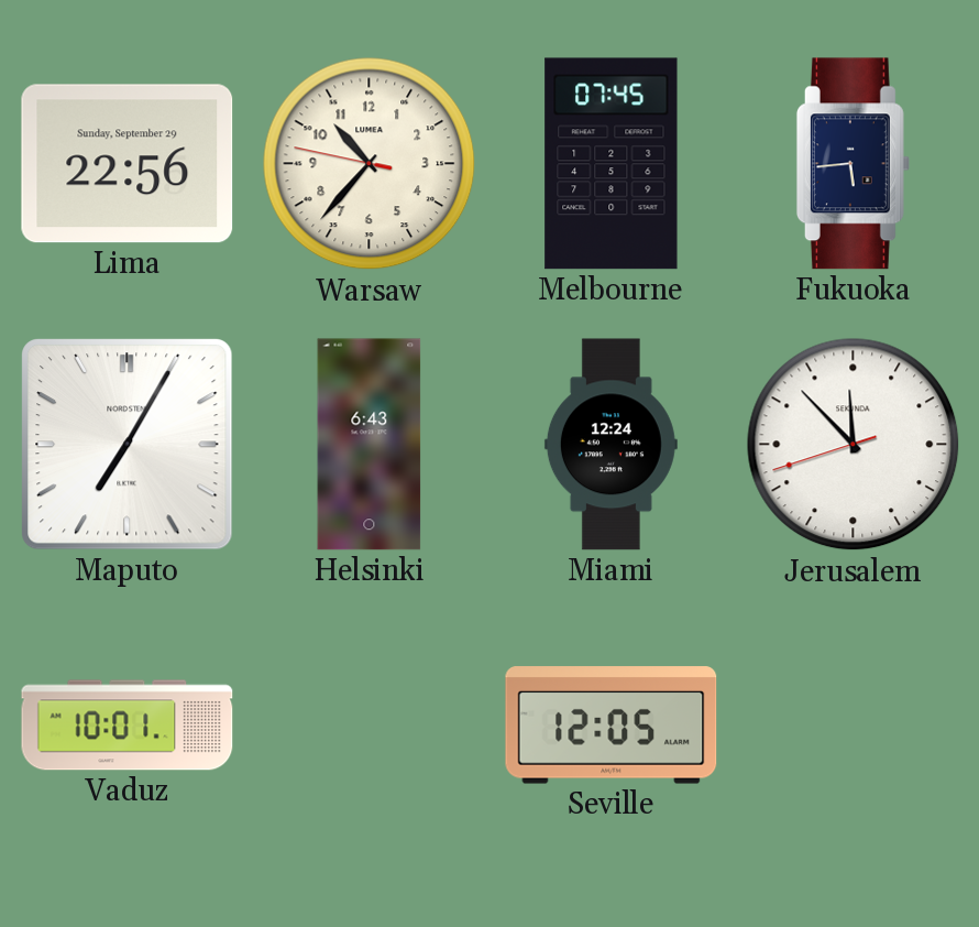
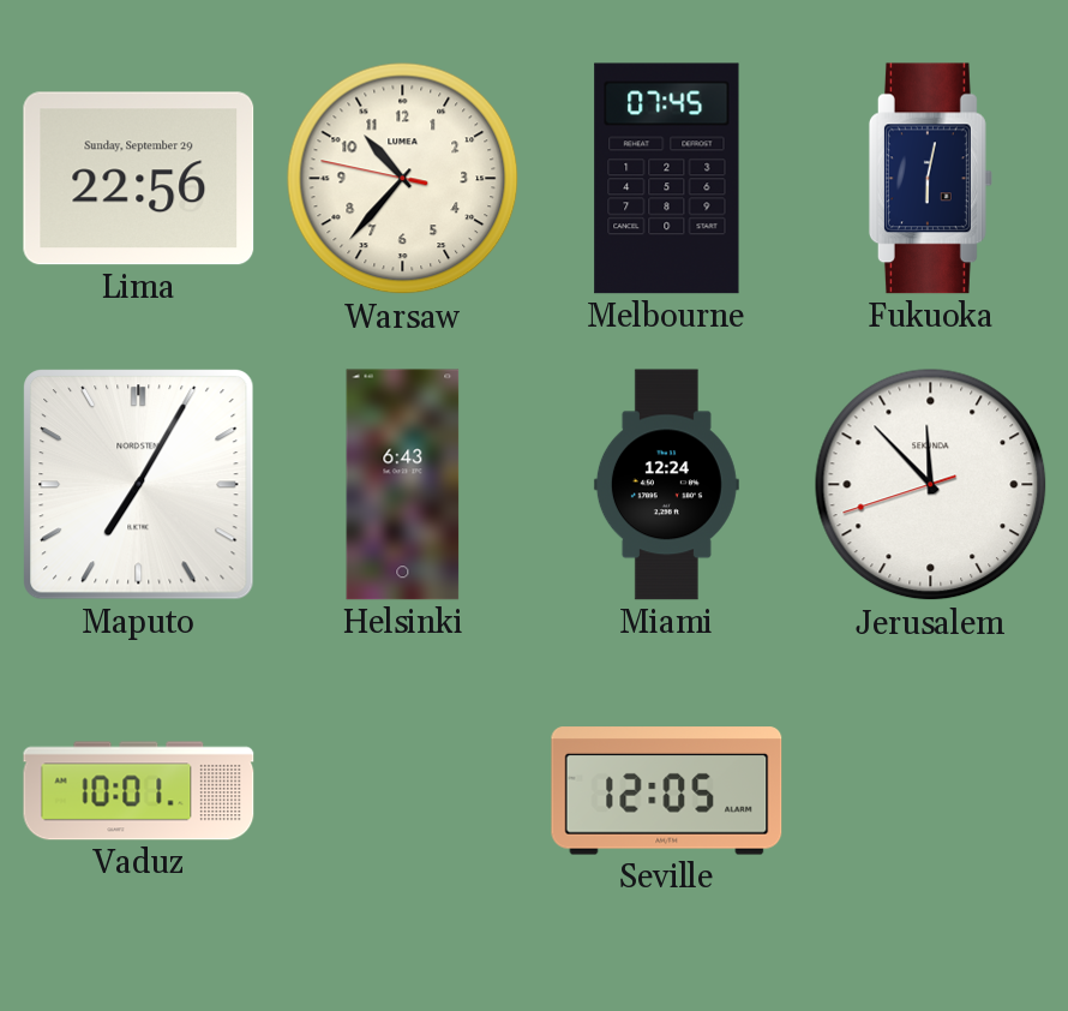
Fukuoka: 5:44 -> 6:02
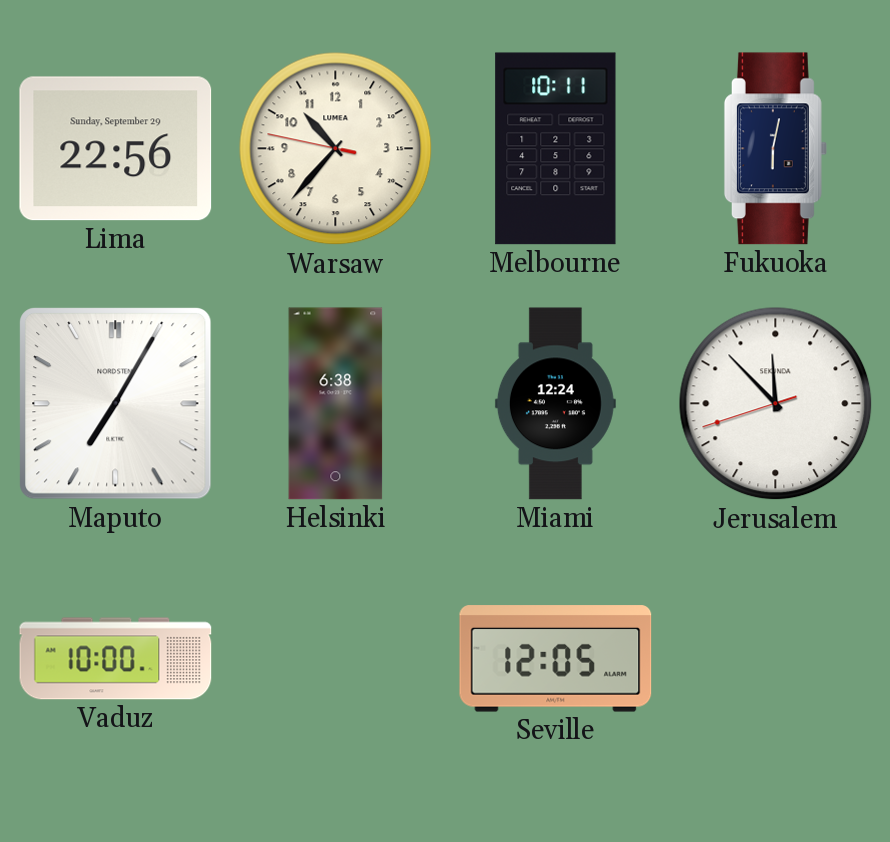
Melbourne: 07:45 -> 10:11
Helsinki: 6:43 -> 6:38
Vaduz: 10:01 -> 10:00
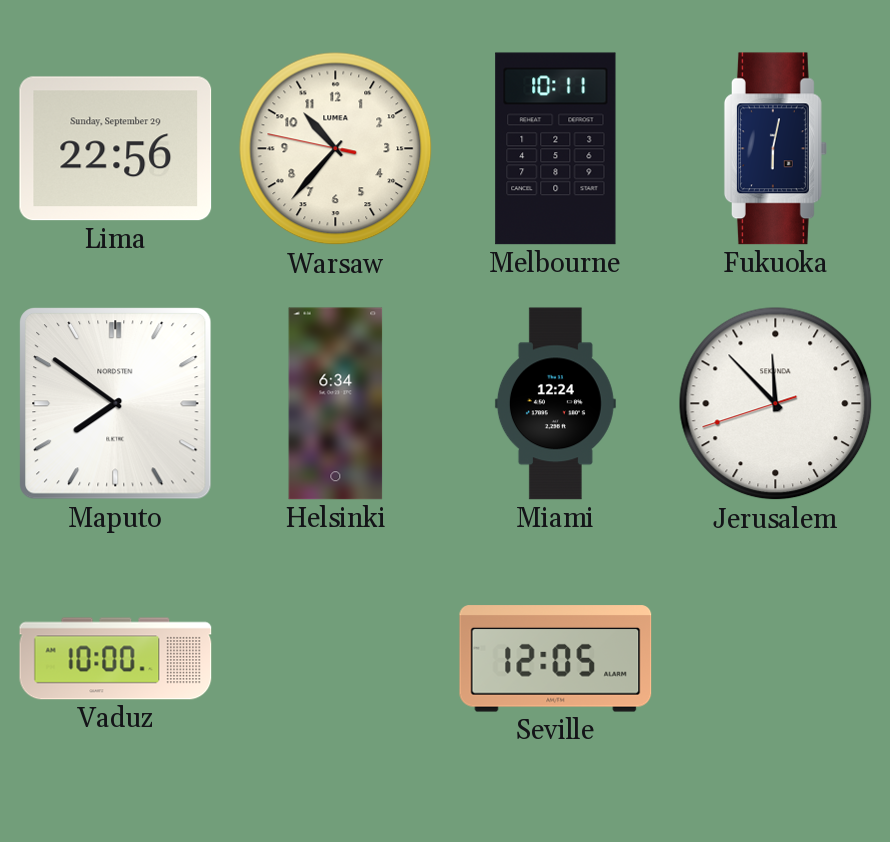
Maputo: 7:05 -> 7:51
Helsinki: 6:38 -> 6:34
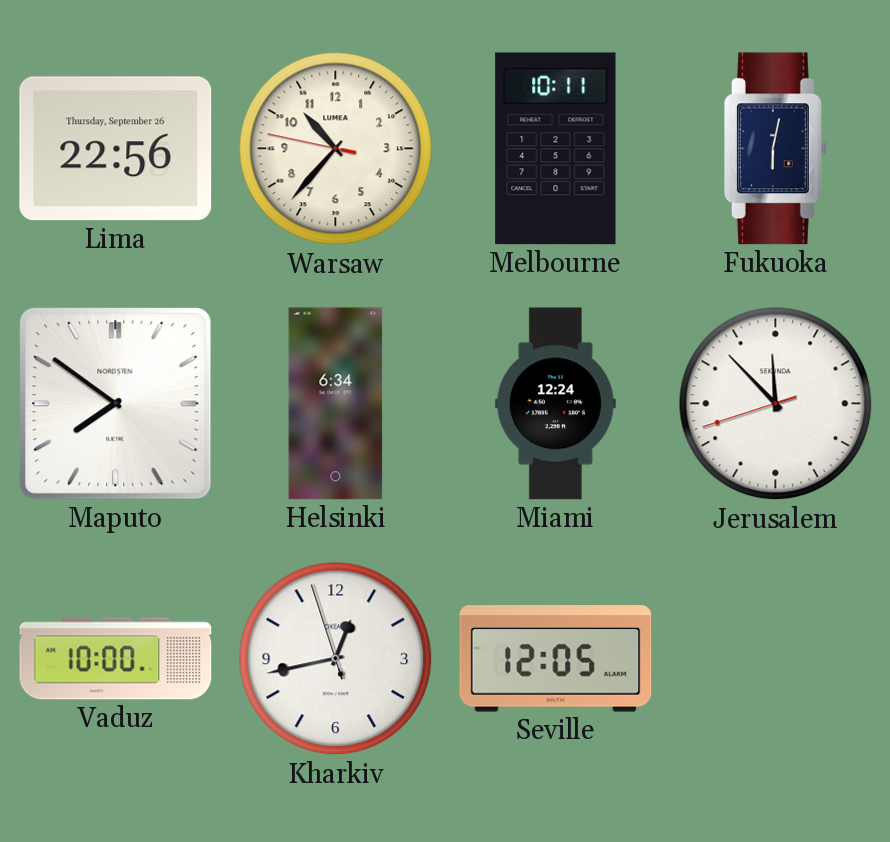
Lima date: Sunday, September 29 -> Thursday, September 26
Kharkiv: none -> 12:42
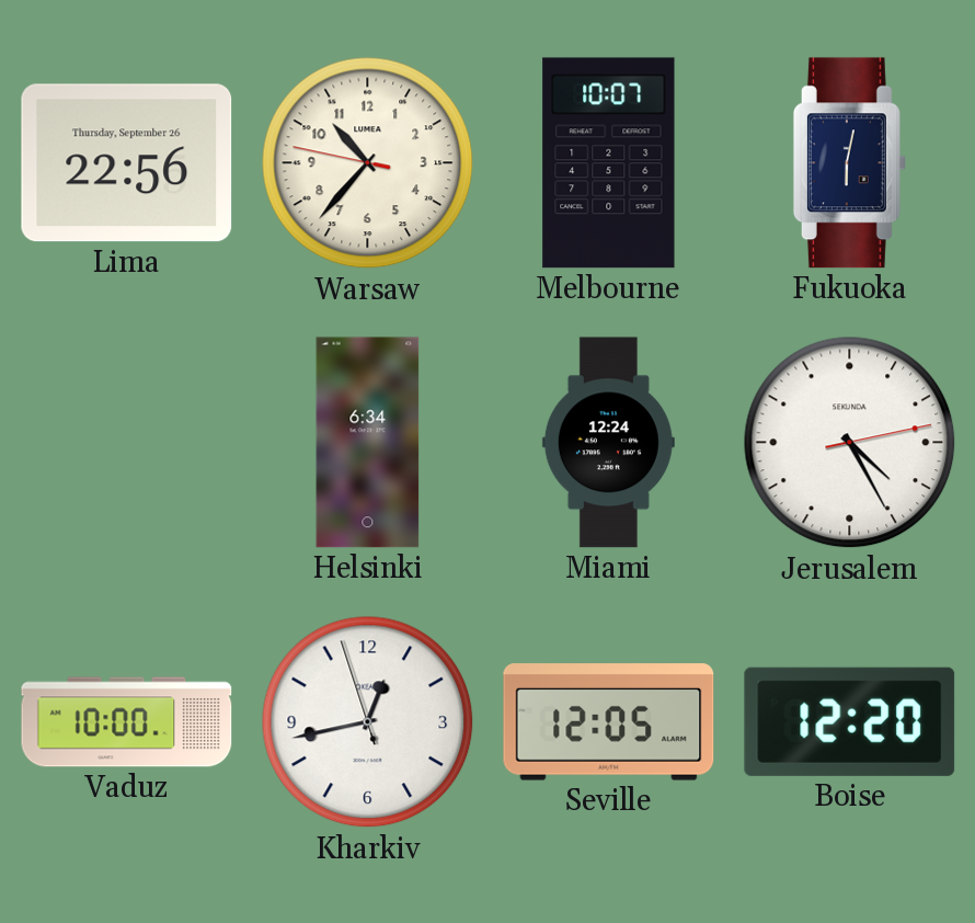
Melbourne: 10:11 -> 10:07
Maputo: 7:51 -> none
Jerusalem: 11:52 -> 4:25
Boise: none -> 12:20
